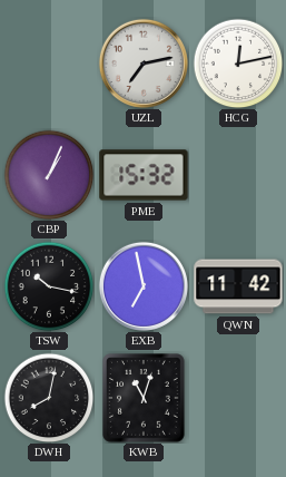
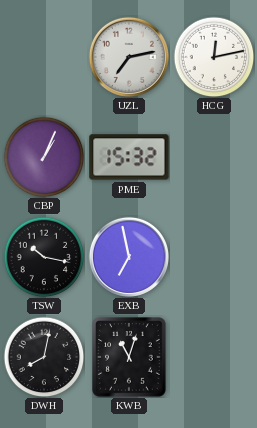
QWN: 11:42 -> none
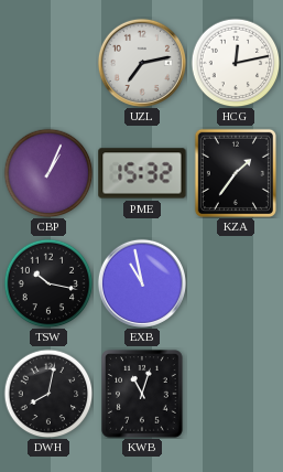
KZA: none -> 1:36
EXB: 6:58 -> 10:58
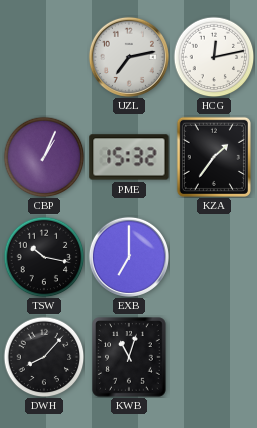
EXB: 10:58 -> 7:00
DWH: 8:02 -> 8:07
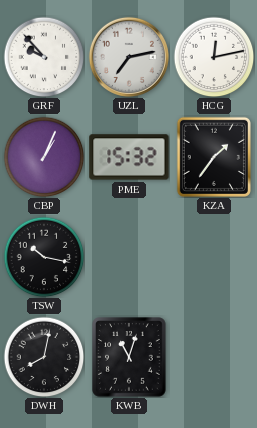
GRF: none -> 9:53
EXB: 7:00 -> none
DWH: 8:07 -> 8:02
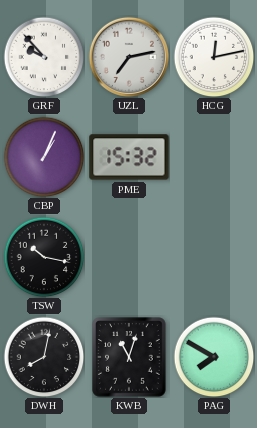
KZA: 1:36 -> none
PAG: none -> 7:50
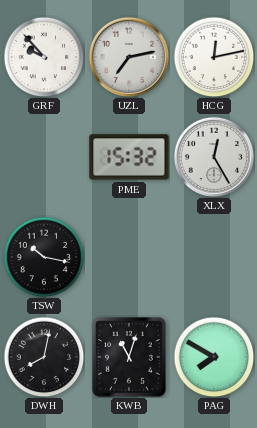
CBP: 1:04 -> none
XLX: none -> 12:25
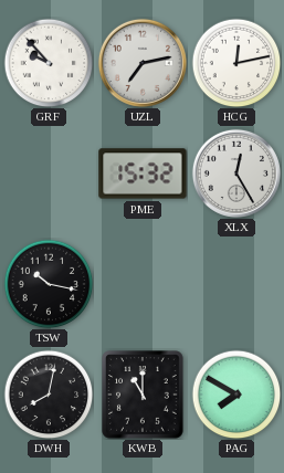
KWB: 11:03 -> 11:00
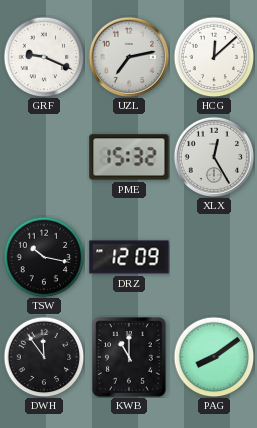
GRF: 9:53 -> 9:19
HCG: 12:13 -> 12:08
DRZ: none -> 12:09
DWH: 8:02 -> 11:54
PAG: 7:50 -> 8:09
